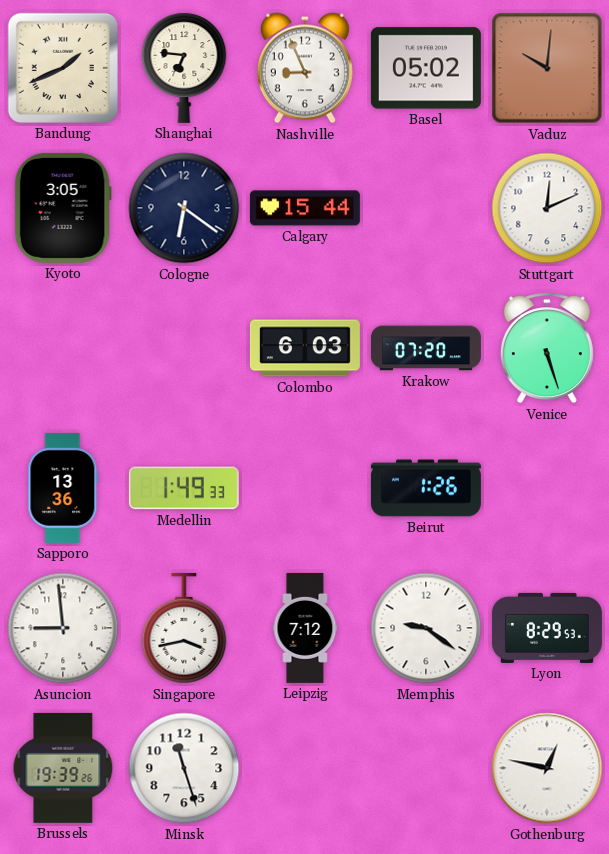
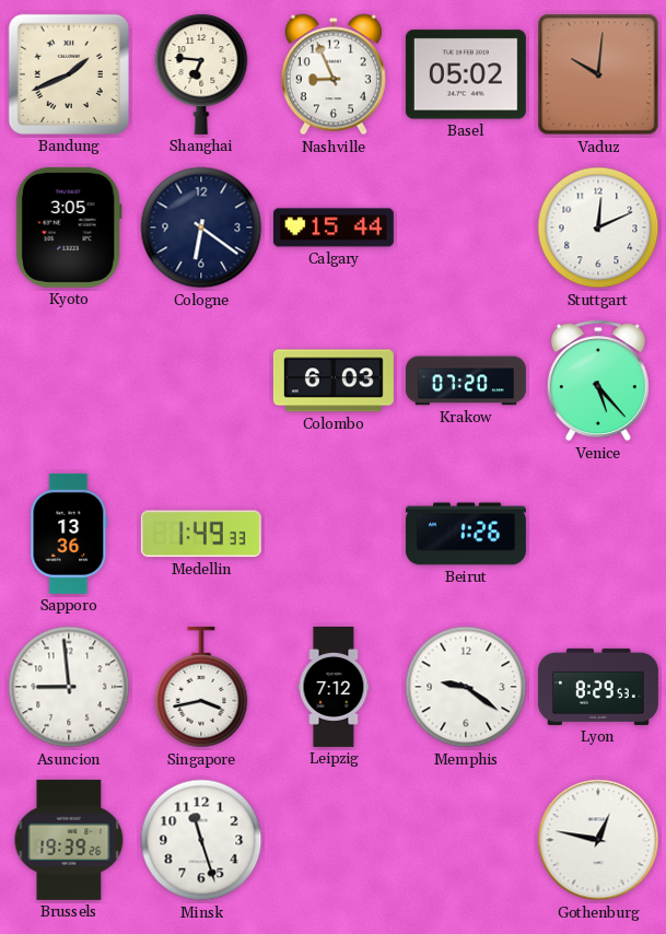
Venice: 5:27 -> 5:23
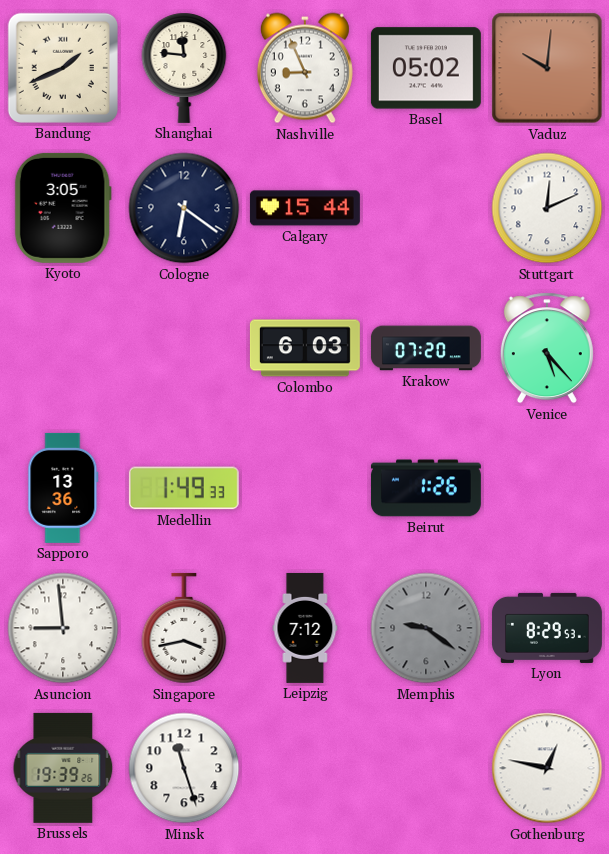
Shanghai: 6:46 -> 11:46
Memphis dial: white -> grey
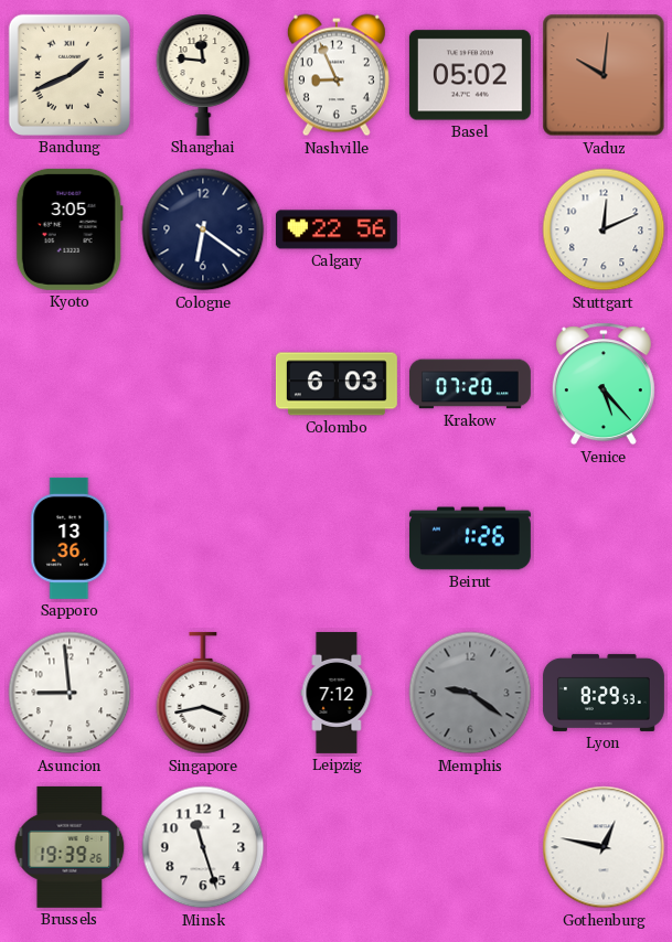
Calgary: 15:44 -> 22:56
Medellin: 1:49 -> none
